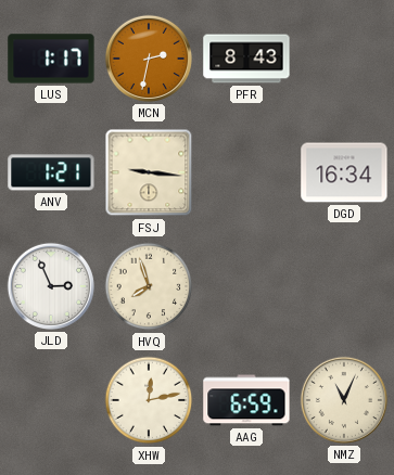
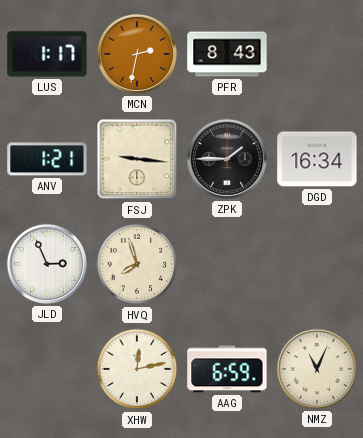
ZPK: none -> 1:45
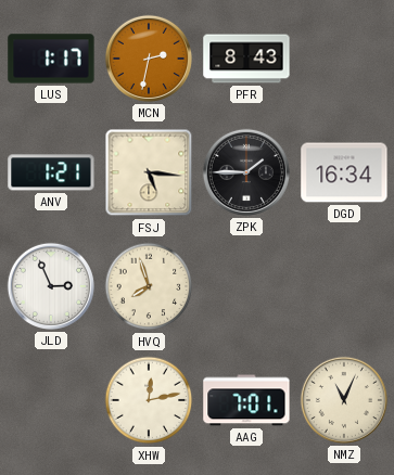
FSJ: 9:16 -> 5:16
AAG: 6:59 -> 7:01
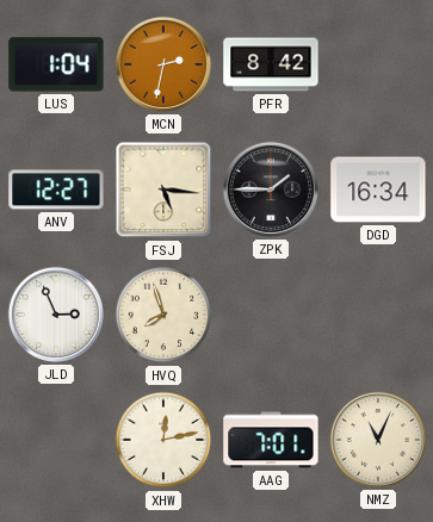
LUS: 1:17 -> 1:04
PFR: 8:43 -> 8:42
ANV: 1:21 -> 12:27
